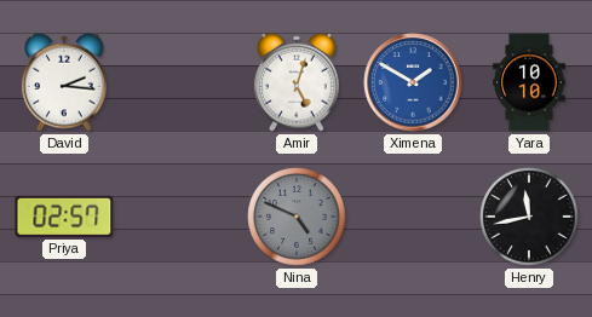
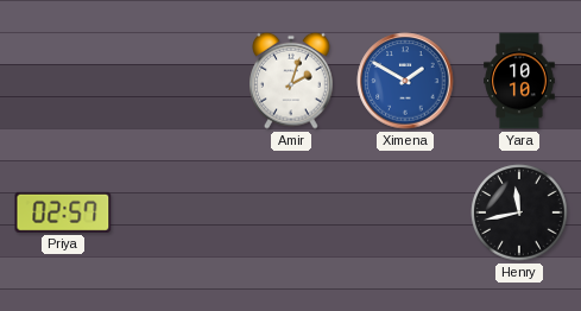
David: 2:16 -> none
Amir: 5:03 -> 2:03
Nina: 4:49 -> none
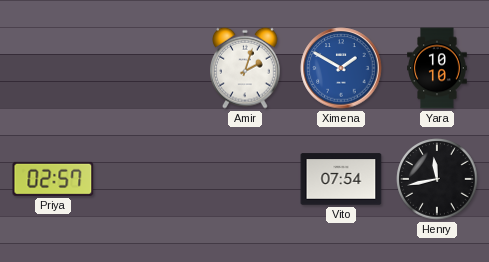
Vito: none -> 07:54
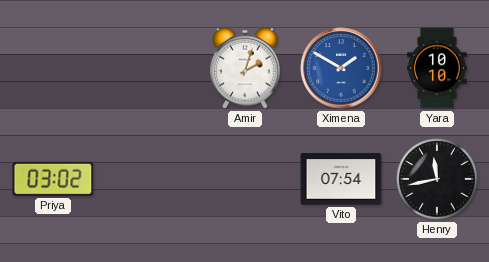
Priya: 02:57 -> 03:02
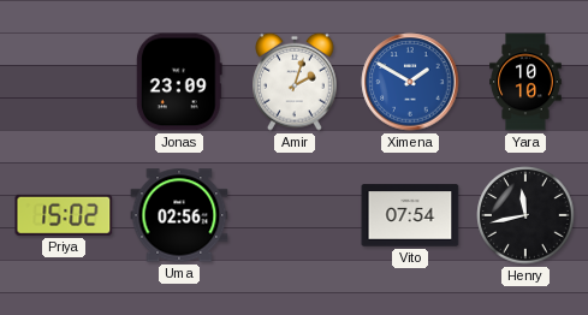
Jonas: none -> 23:09
Priya: 03:02 -> 15:02
Uma: none -> 02:56
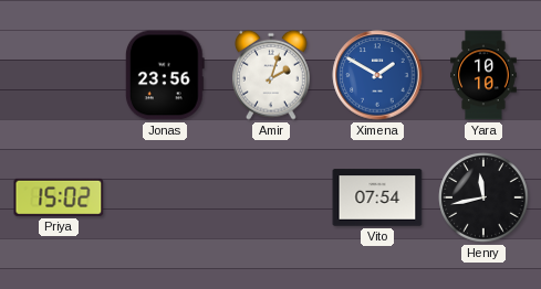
Jonas: 23:09 -> 23:56
Uma: 02:56 -> none
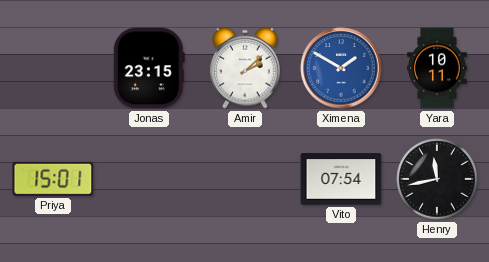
Jonas: 23:56 -> 23:15
Amir: 2:03 -> 2:08
Yara: 10:10 -> 10:11
Priya: 15:02 -> 15:01
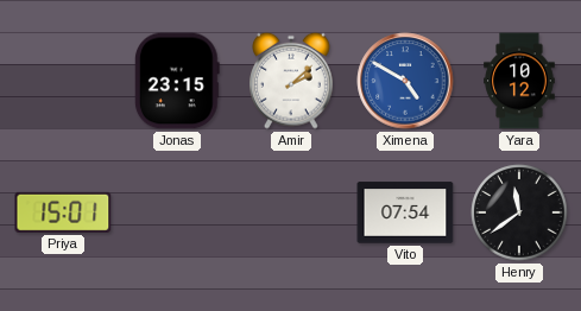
Ximena: 1:50 -> 4:50
Yara: 10:11 -> 10:12
Henry: 11:43 -> 11:39
